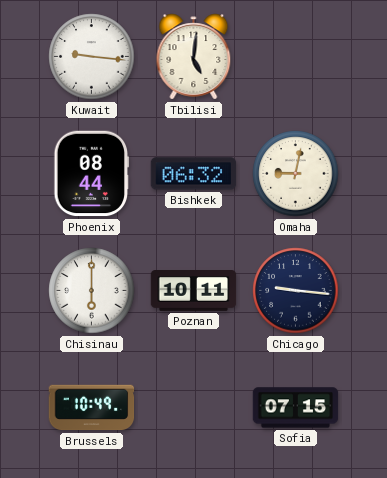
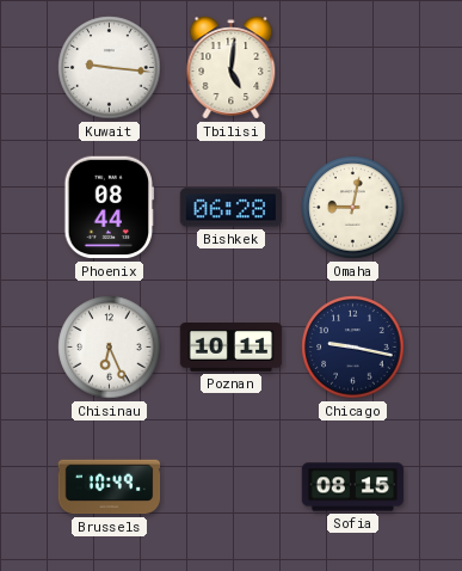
Bishkek: 06:32 -> 06:28
Chisinau: 6:00 -> 6:26
Chicago: 9:16 -> 9:17
Sofia: 07:15 -> 08:15
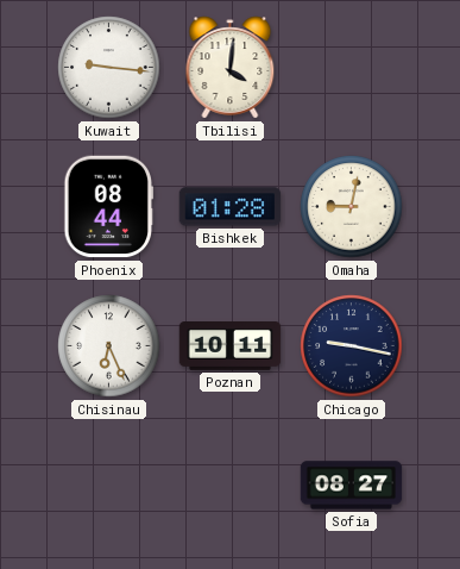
Tbilisi: 5:01 -> 4:01
Bishkek: 06:28 -> 01:28
Brussels: 10:49 -> none
Sofia: 08:15 -> 08:27
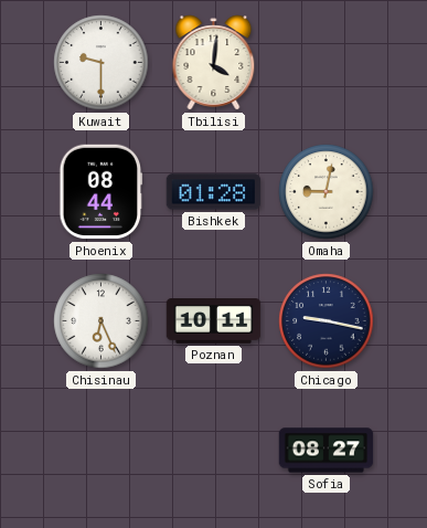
Kuwait: 9:16 -> 9:30
